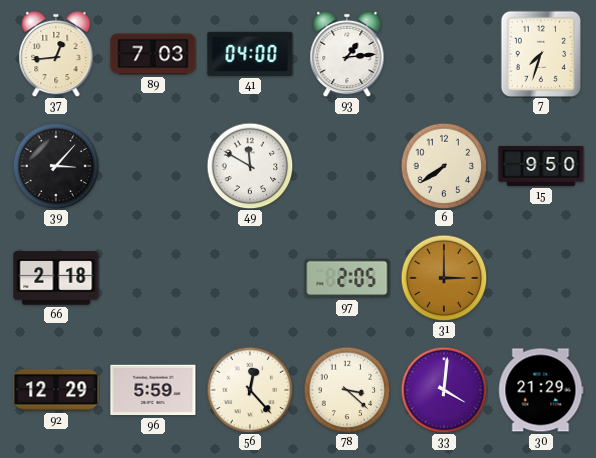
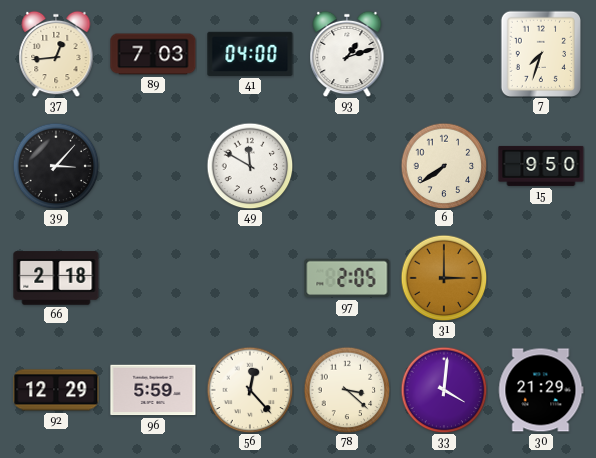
93: 1:14 -> 1:12
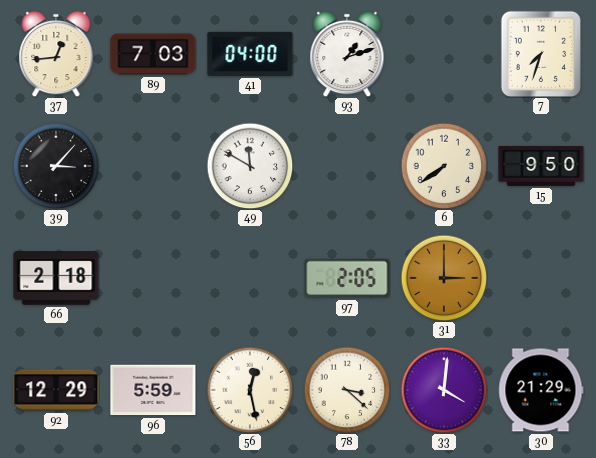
56: 12:23 -> 12:28
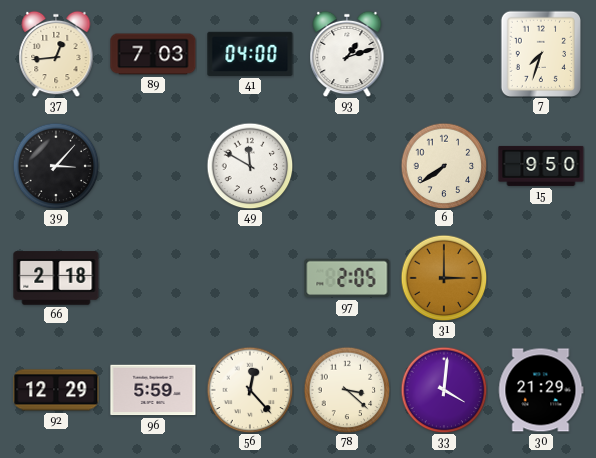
56: 12:28 -> 12:23
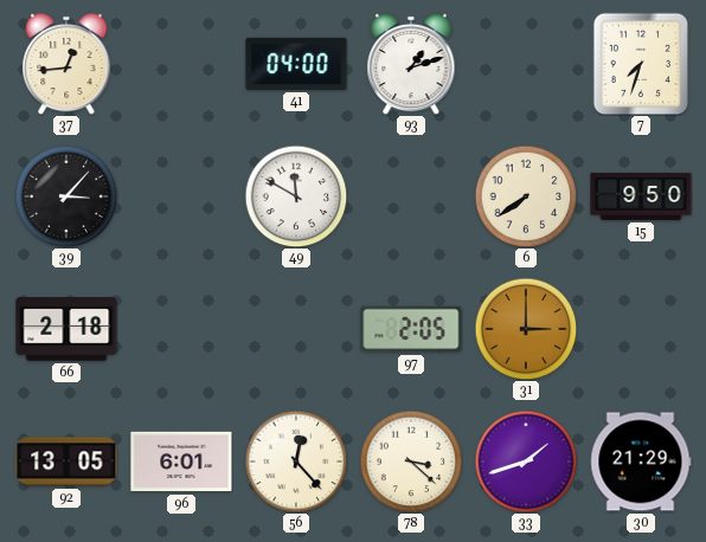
89: 7:03 -> none
92: 12:29 -> 13:05
96: 5:59 -> 6:01
33: 4:01 -> 1:42
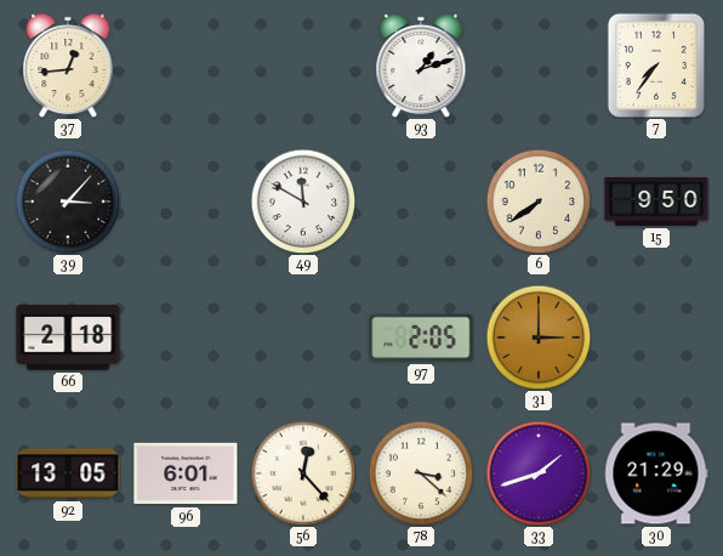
41: 04:00 -> none
7: 7:33 -> 7:36
